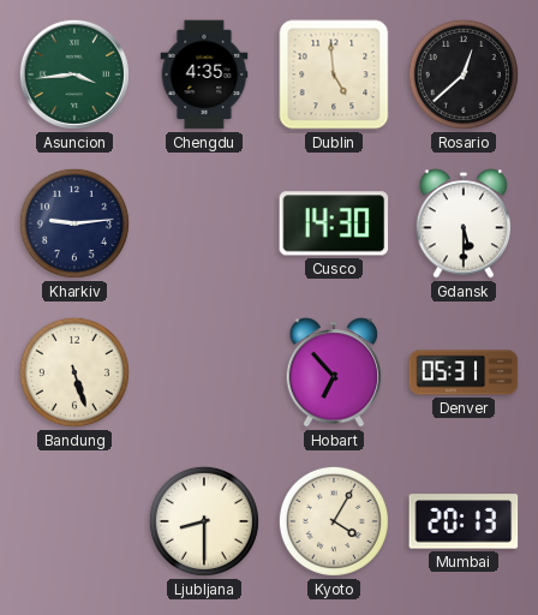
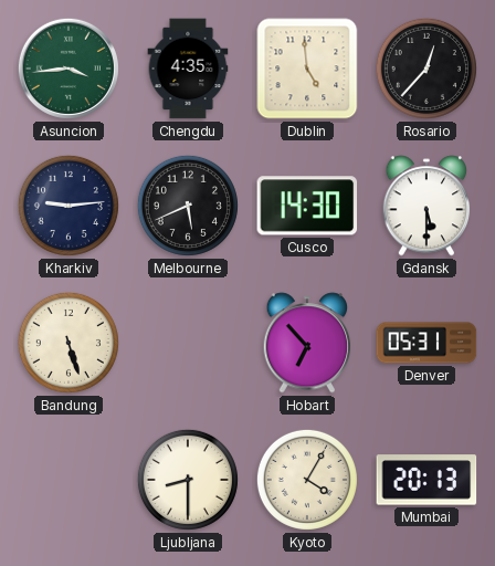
Rosario: 12:38 -> 12:37
Melbourne: none -> 5:41
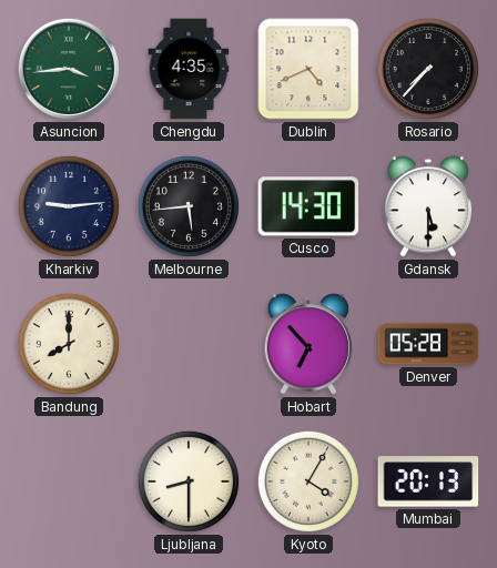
Dublin: 4:59 -> 4:41
Rosario: 12:37 -> 7:37
Melbourne: 5:41 -> 5:44
Bandung: 5:27 -> 8:00
Denver: 05:31 -> 05:28
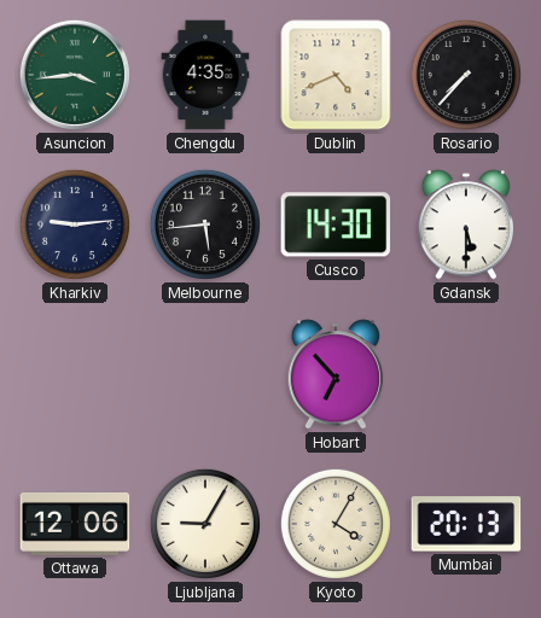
Bandung: 8:00 -> none
Denver: 05:28 -> none
Ottawa: none -> 12:06
Ljubljana: 8:30 -> 9:05
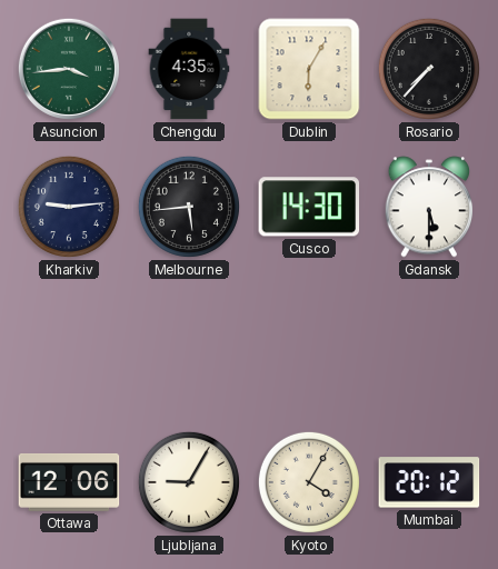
Dublin: 4:41 -> 6:05
Hobart: 6:53 -> none
Mumbai: 20:13 -> 20:12
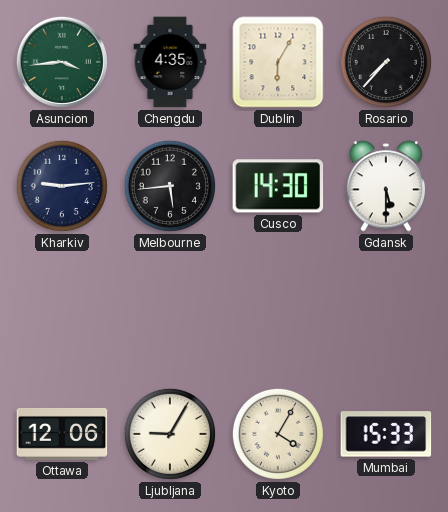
Mumbai: 20:12 -> 15:33
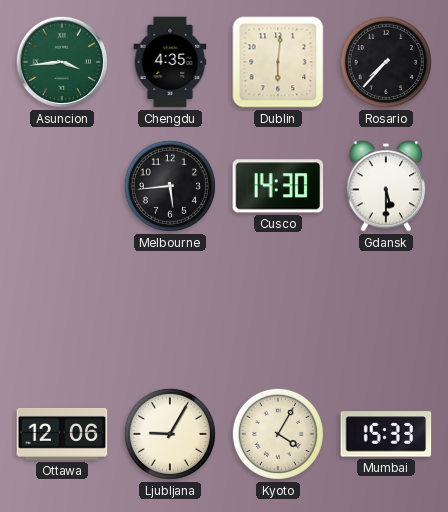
Dublin: 6:05 -> 6:01
Kharkiv: 9:14 -> none
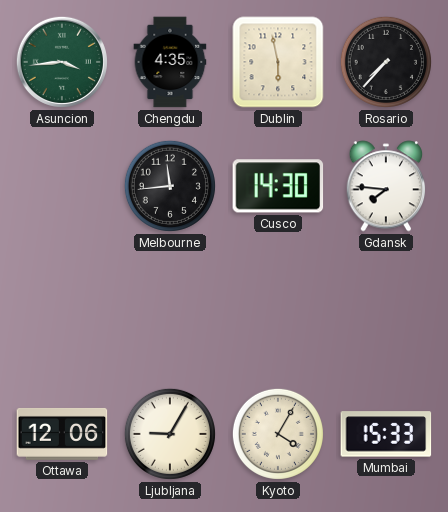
Dublin: 6:01 -> 5:58
Melbourne: 5:44 -> 11:44
Gdansk: 5:30 -> 7:46
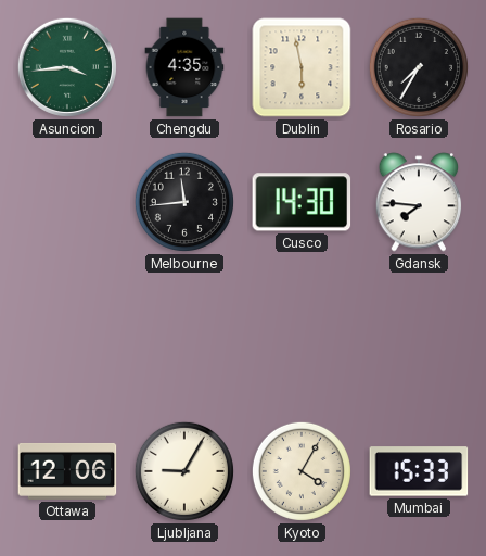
Rosario: 7:37 -> 7:35
